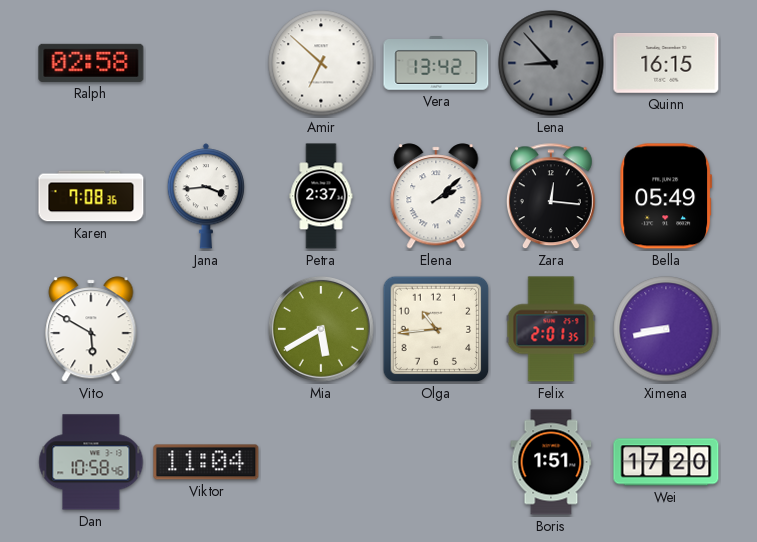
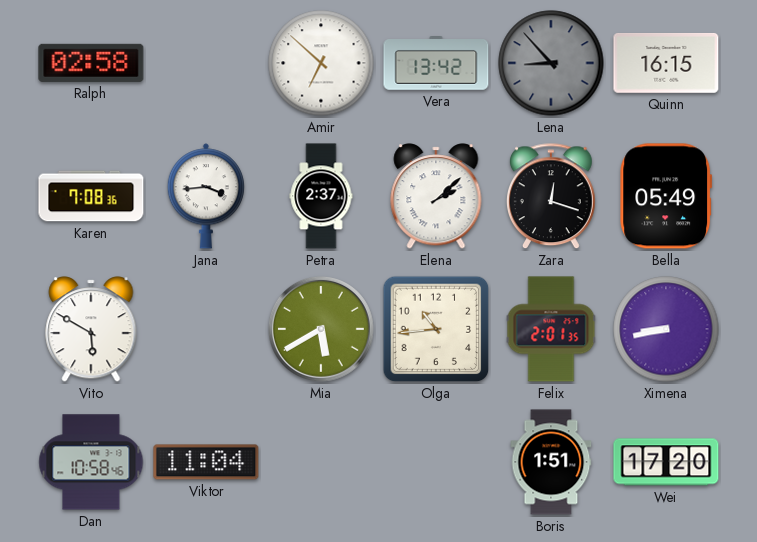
Zara: 12:16 -> 12:18
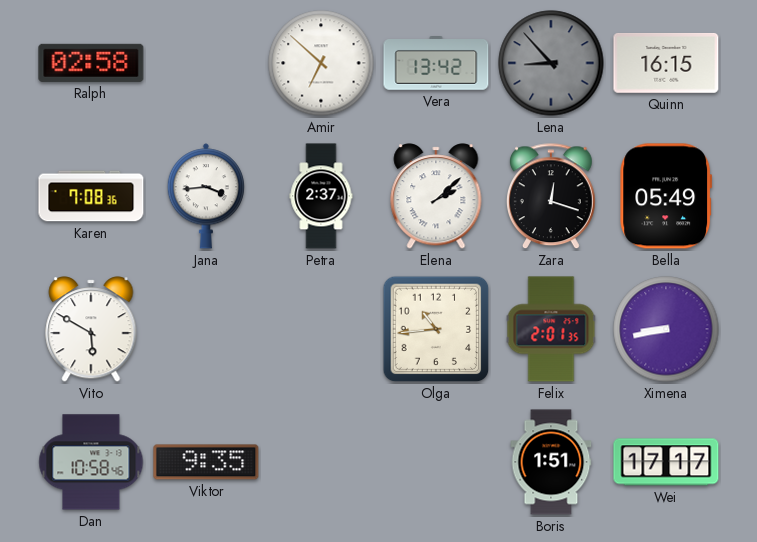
Mia: 5:40 -> none
Viktor: 11:04 -> 9:35
Wei: 17:20 -> 17:17
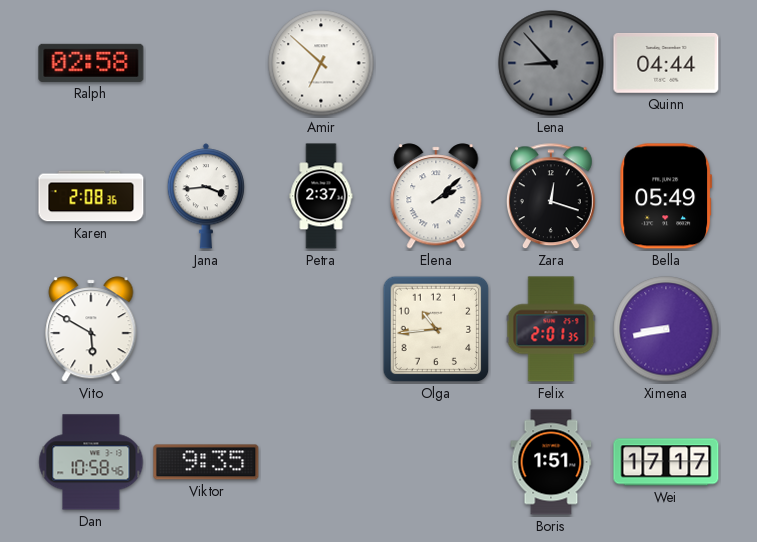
Vera: 13:42 -> none
Quinn: 16:15 -> 04:44
Karen: 7:08 -> 2:08
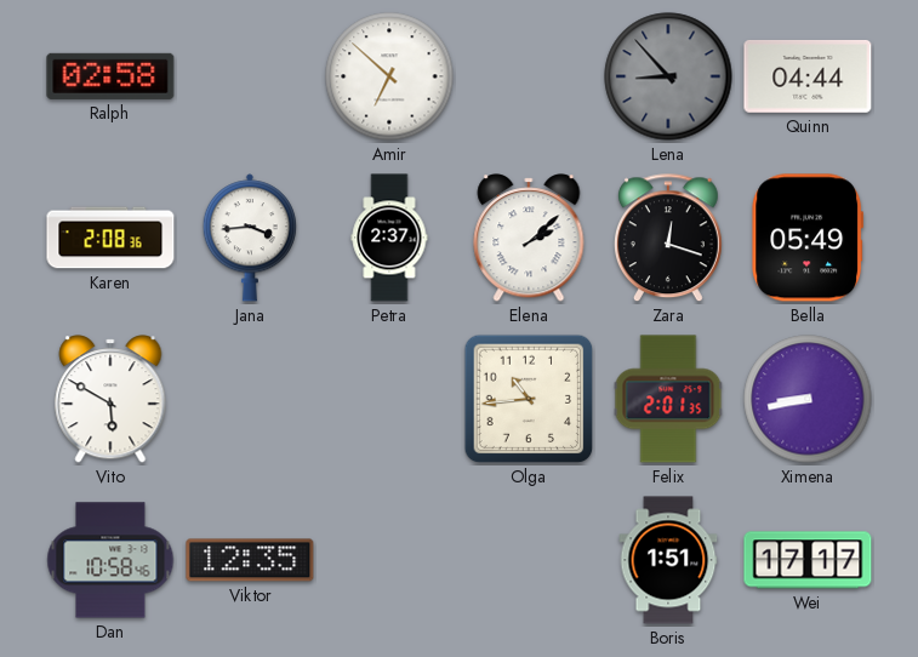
Viktor: 9:35 -> 12:35
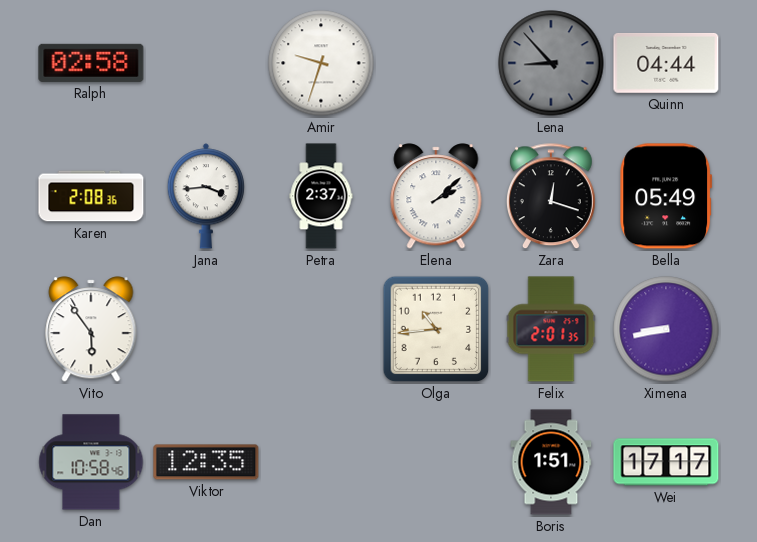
Amir: 6:52 -> 9:33
Vito: 5:50 -> 5:54
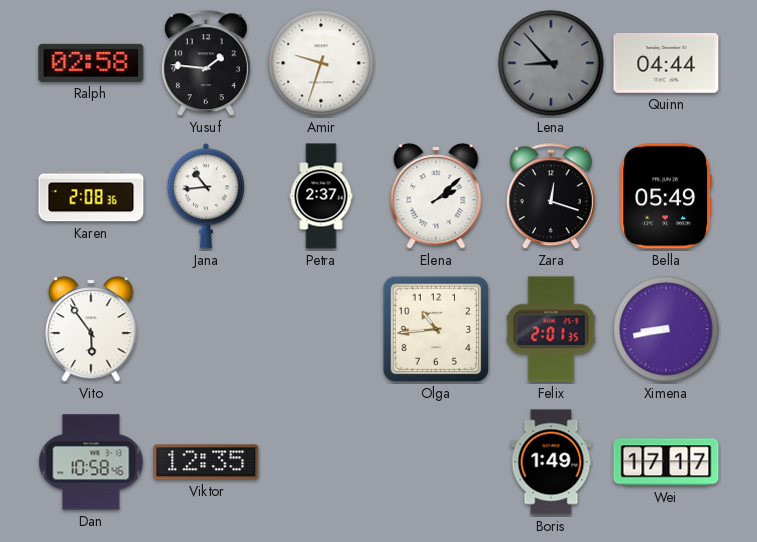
Yusuf: none -> 1:46
Jana: 3:44 -> 10:44
Boris: 1:51 -> 1:49
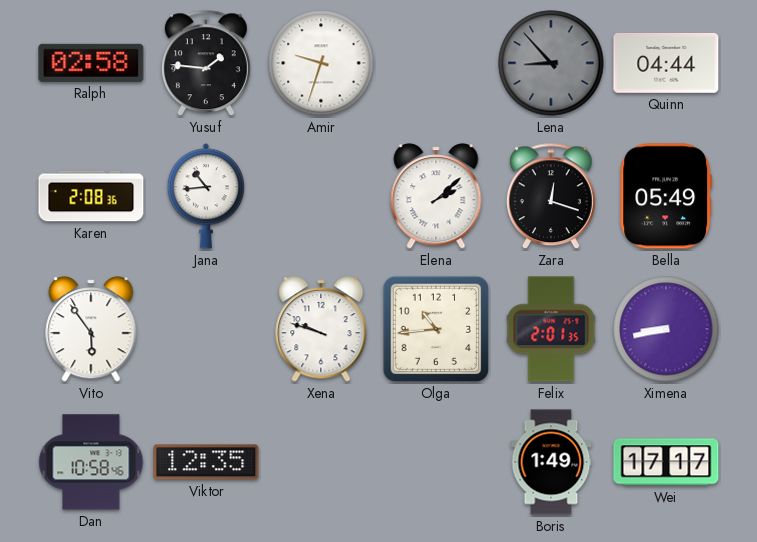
Petra: 2:37 -> none
Xena: none -> 9:48
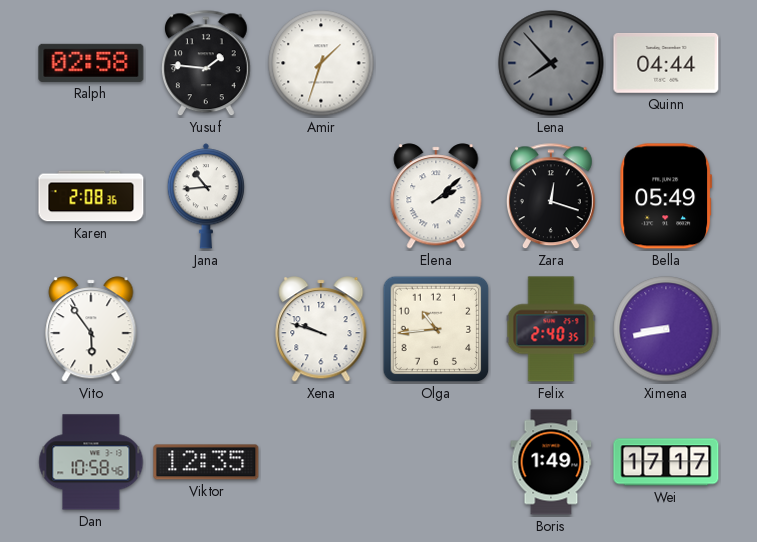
Amir: 9:33 -> 1:33
Lena: 8:53 -> 7:53
Felix: 2:01 -> 2:40
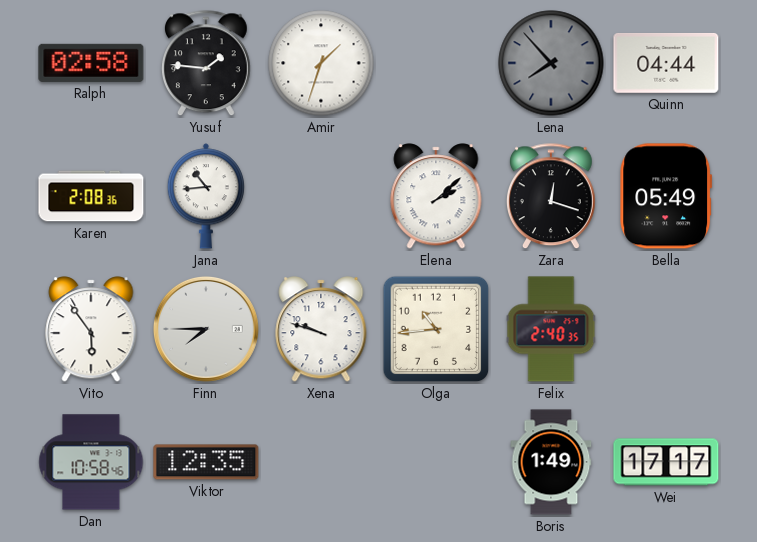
Finn: none -> 7:45
Ximena: 8:43 -> none
